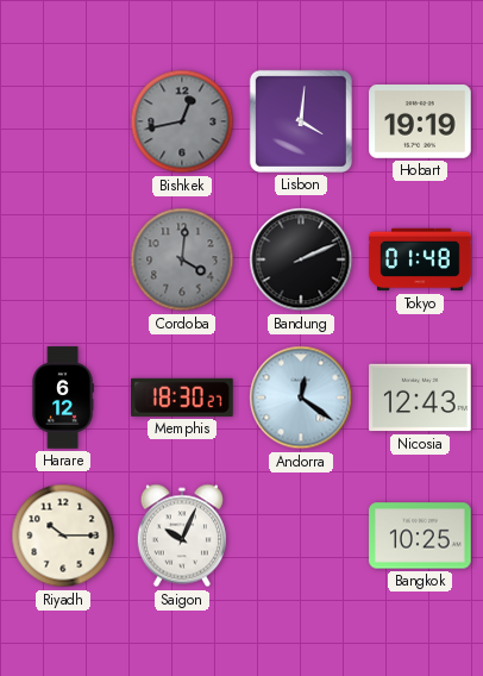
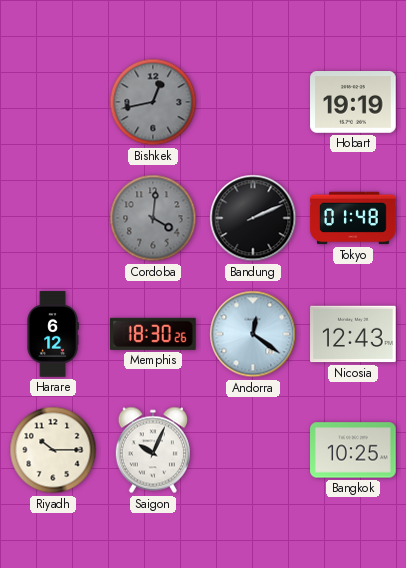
Lisbon: 4:01 -> none
Memphis: 18:30:27 -> 18:30:26
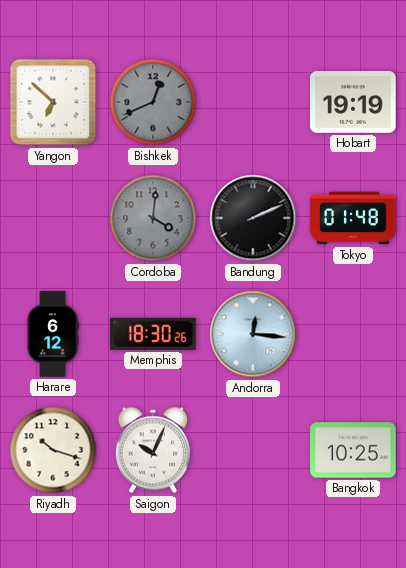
Yangon: none -> 6:52
Bishkek: 12:43 -> 12:41
Andorra: 12:21 -> 12:16
Nicosia: 12:43 -> none
Riyadh: 10:15 -> 10:18
